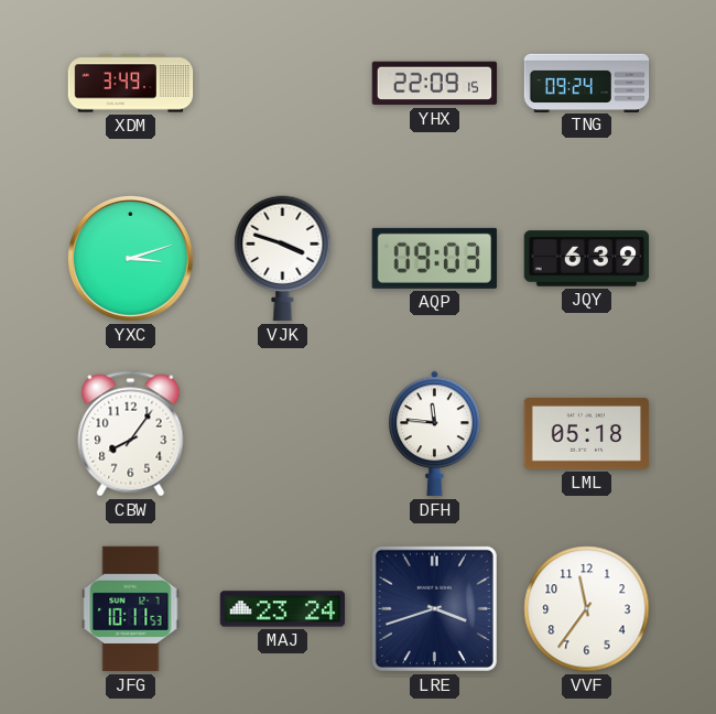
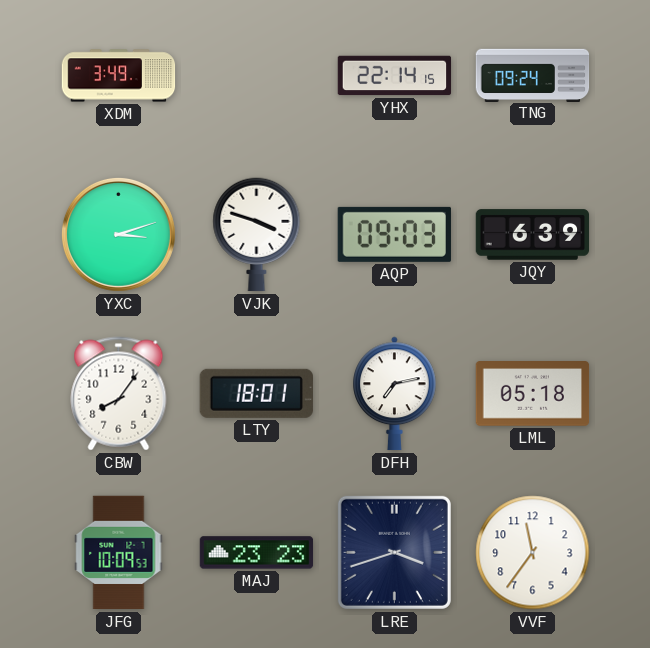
YHX: 22:09 -> 22:14
LTY: none -> 18:01
DFH: 11:46 -> 7:13
JFG: 10:11 -> 10:09
MAJ: 23:24 -> 23:23
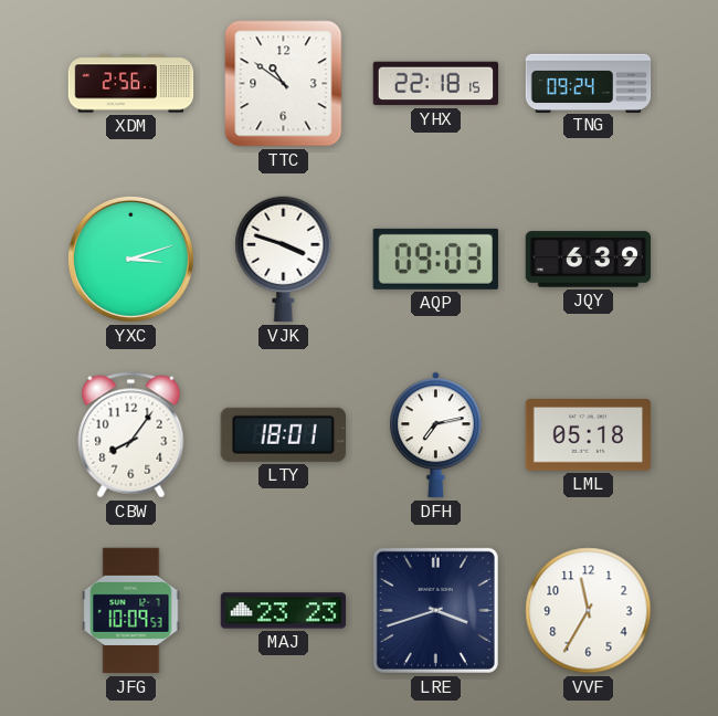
XDM: 3:49 -> 2:56
TTC: none -> 10:51
YHX: 22:14 -> 22:18
VVF: 11:36 -> 11:35
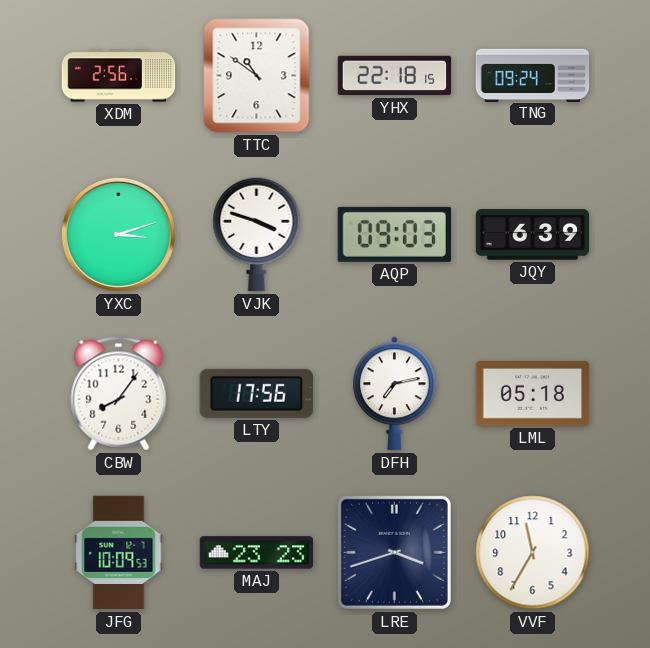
LTY: 18:01 -> 17:56
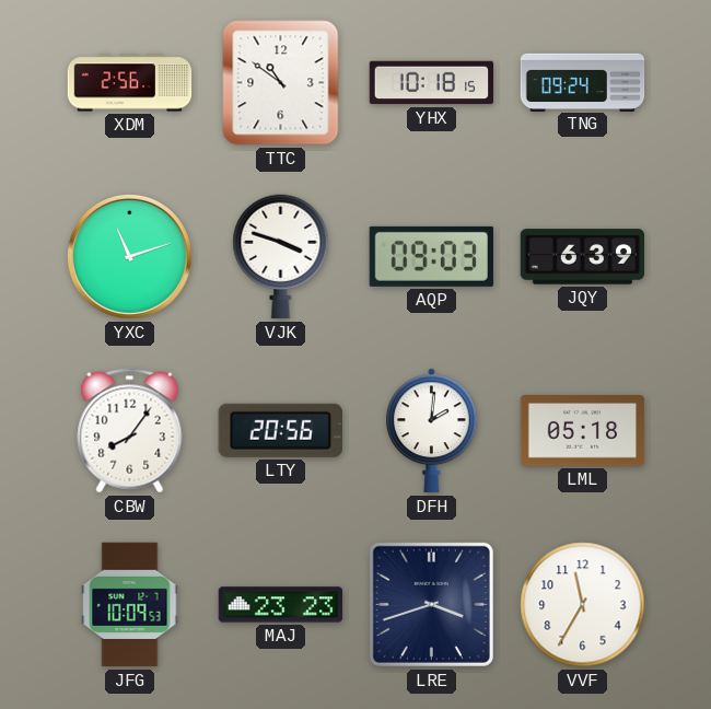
YHX: 22:18 -> 10:18
YXC: 3:12 -> 11:12
LTY: 17:56 -> 20:56
DFH: 7:13 -> 2:01
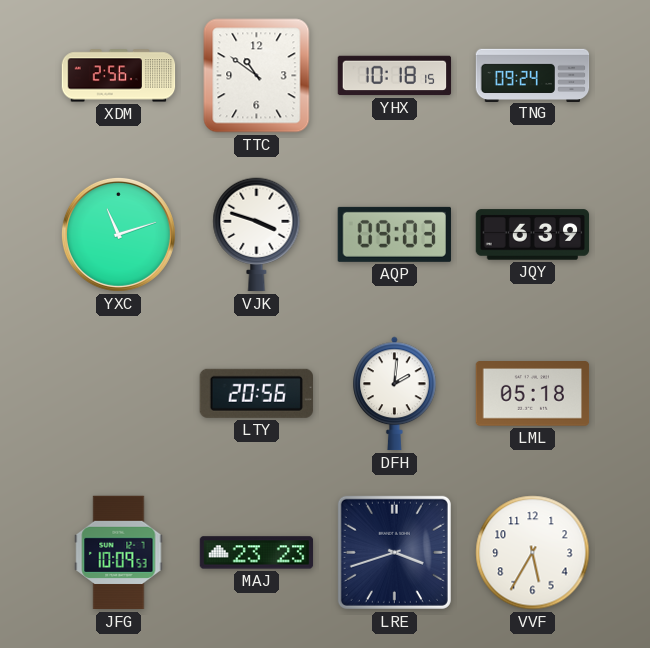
CBW: 8:06 -> none
VVF: 11:35 -> 5:35
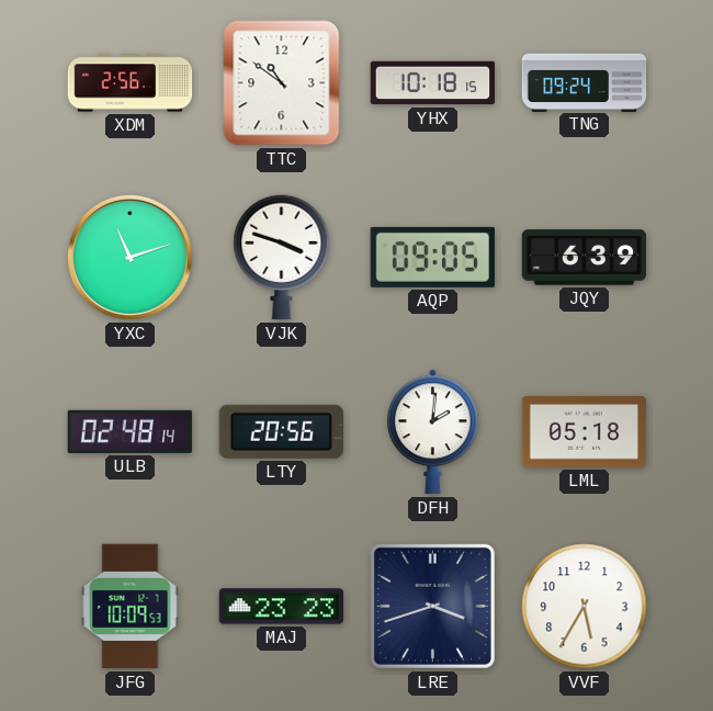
AQP: 09:03 -> 09:05
ULB: none -> 02:48
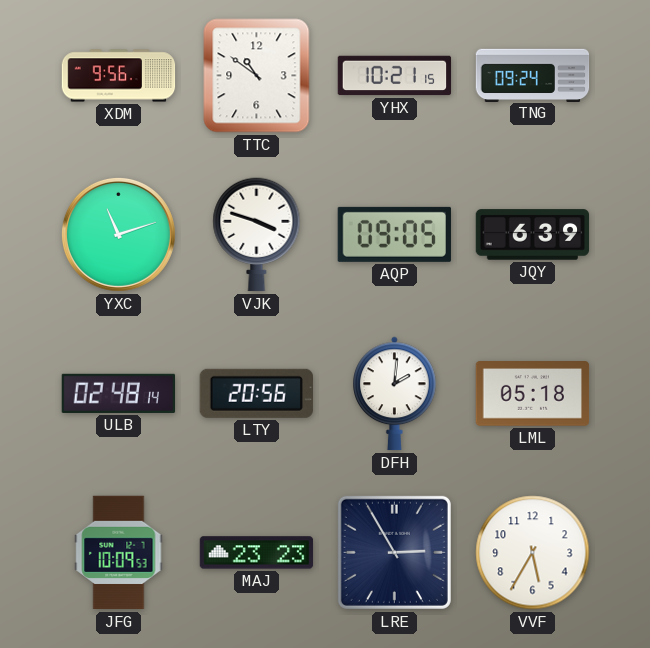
XDM: 2:56 -> 9:56
YHX: 10:18 -> 10:21
LRE: 3:42 -> 2:55
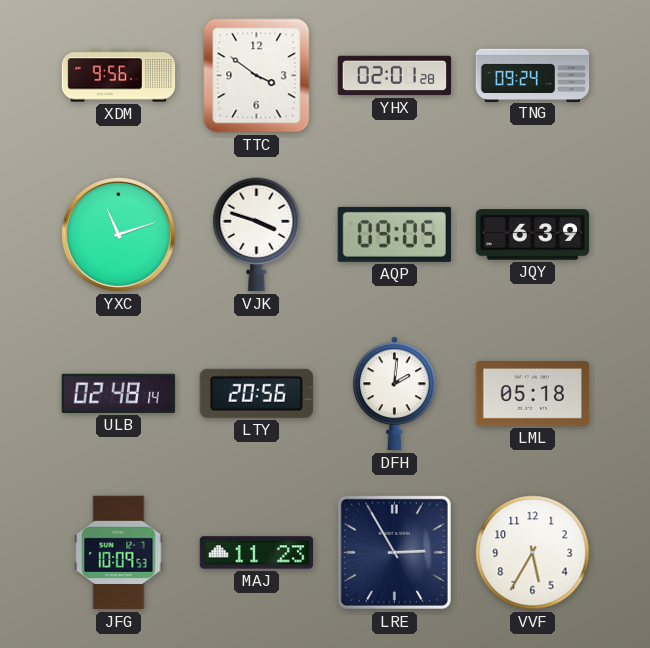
TTC: 10:51 -> 3:51
YHX: 10:21 -> 02:01
MAJ: 23:23 -> 11:23
